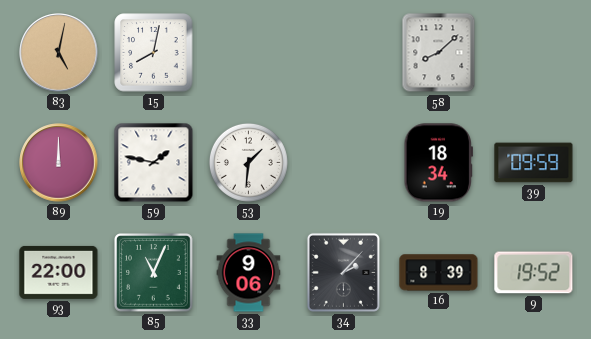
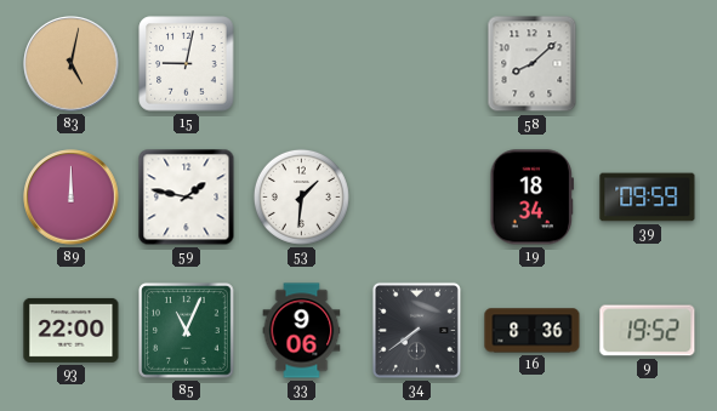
15: 8:02 -> 9:02
34: 2:07 -> 7:39
16: 8:39 -> 8:36
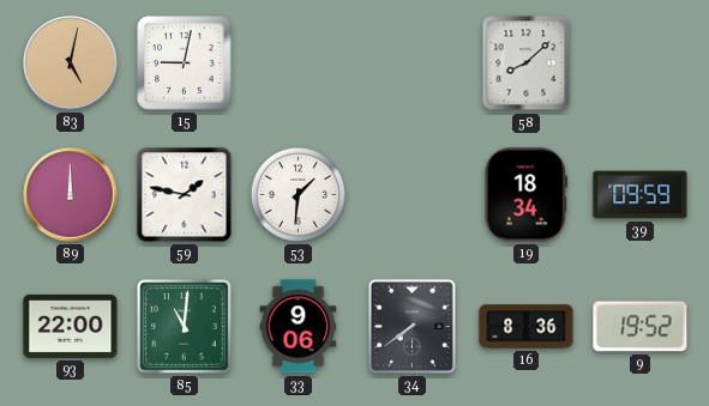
85: 11:04 -> 11:01
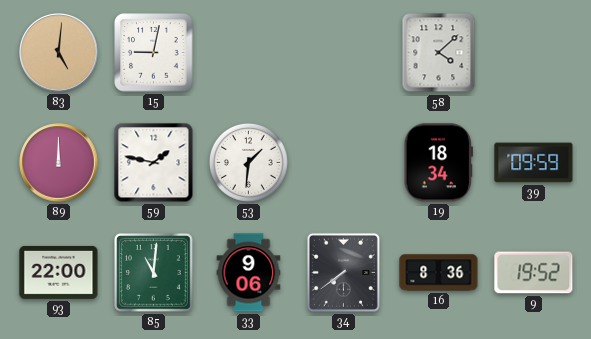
83: 5:02 -> 5:01
58: 8:08 -> 4:08
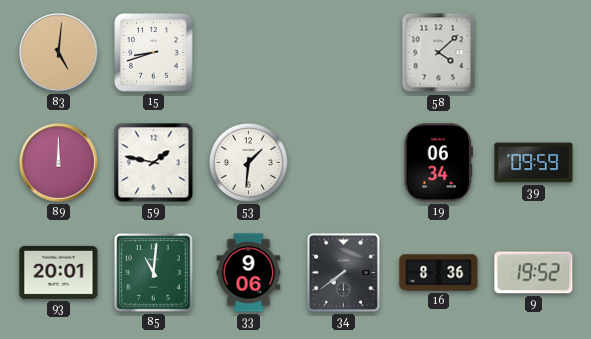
15: 9:02 -> 8:42
19: 18:34 -> 06:34
93: 22:00 -> 20:01
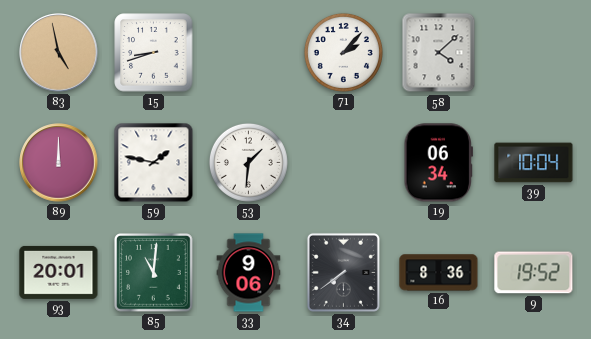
83: 5:01 -> 4:58
71: none -> 2:07
39: 09:59 -> 10:04
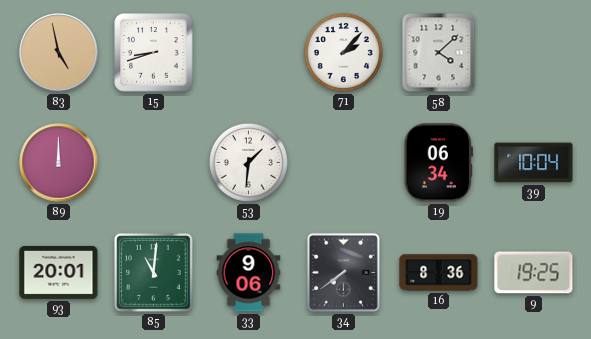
59: 1:47 -> none
9: 19:52 -> 19:25
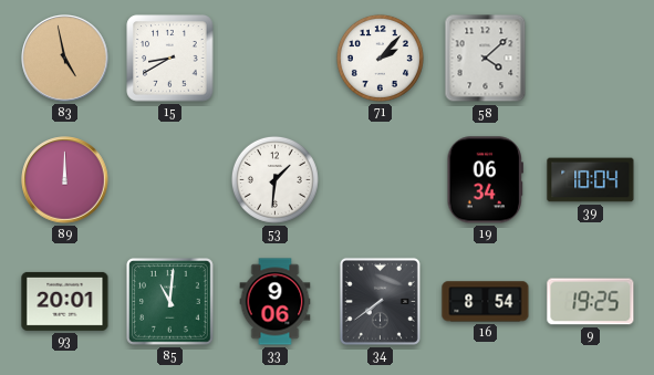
15: 8:42 -> 8:40
16: 8:36 -> 8:54
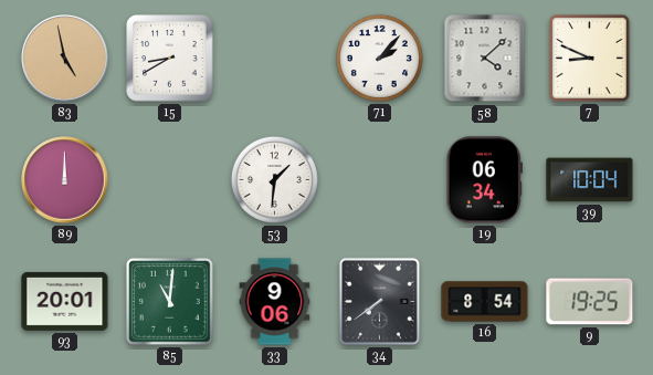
7: none -> 8:49
